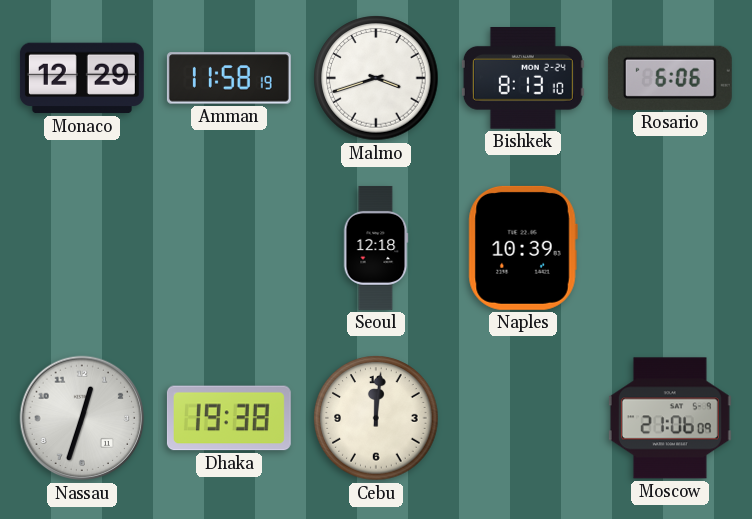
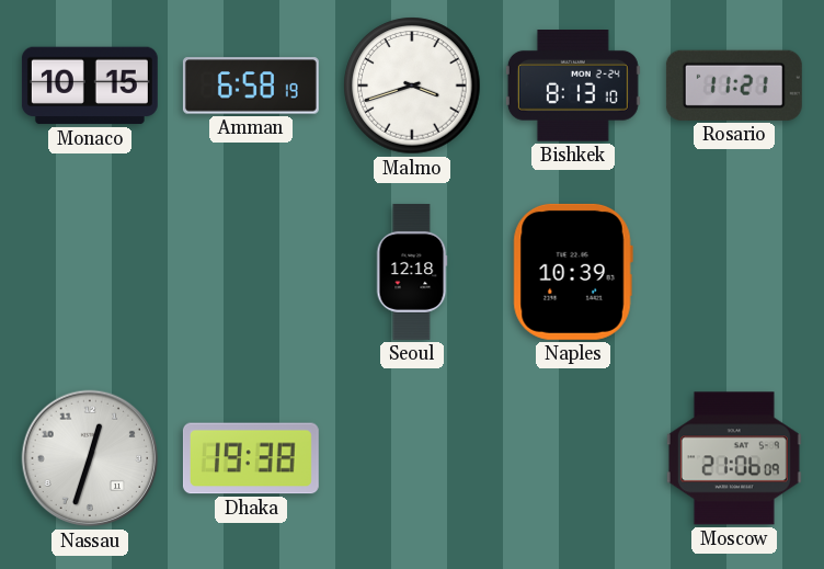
Monaco: 12:29 -> 10:15
Amman: 11:58 -> 6:58
Rosario: 6:06 -> 11:21
Cebu: 12:01 -> none
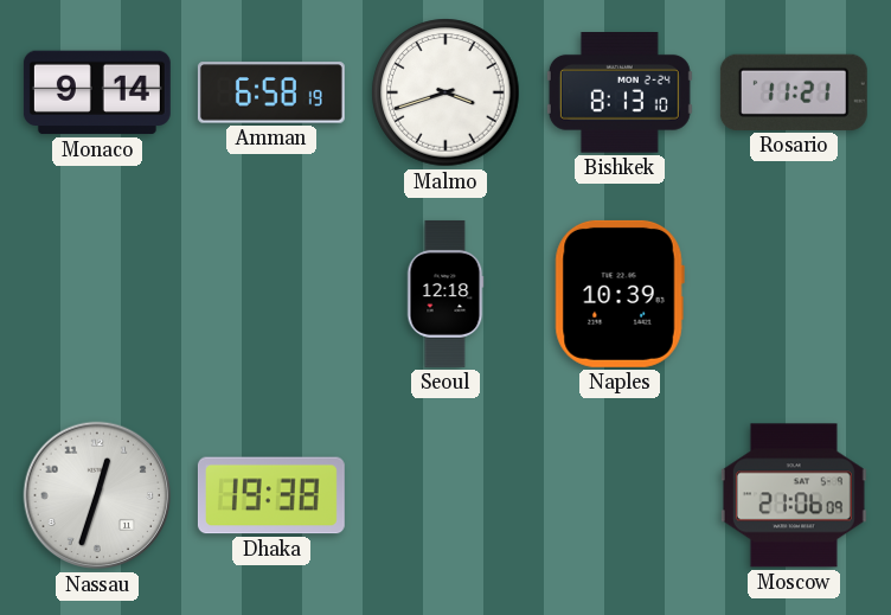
Monaco: 10:15 -> 9:14
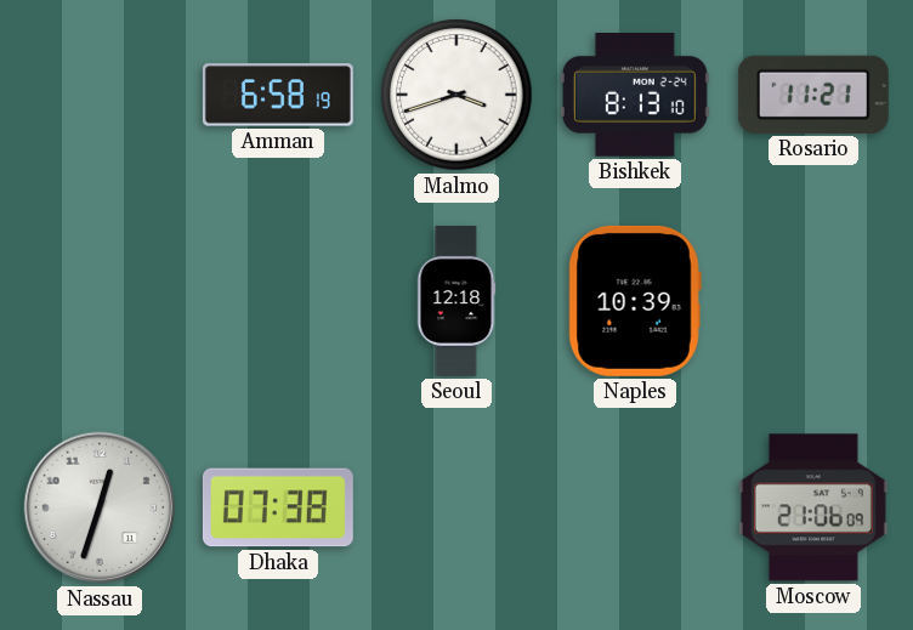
Monaco: 9:14 -> none
Dhaka: 19:38 -> 07:38
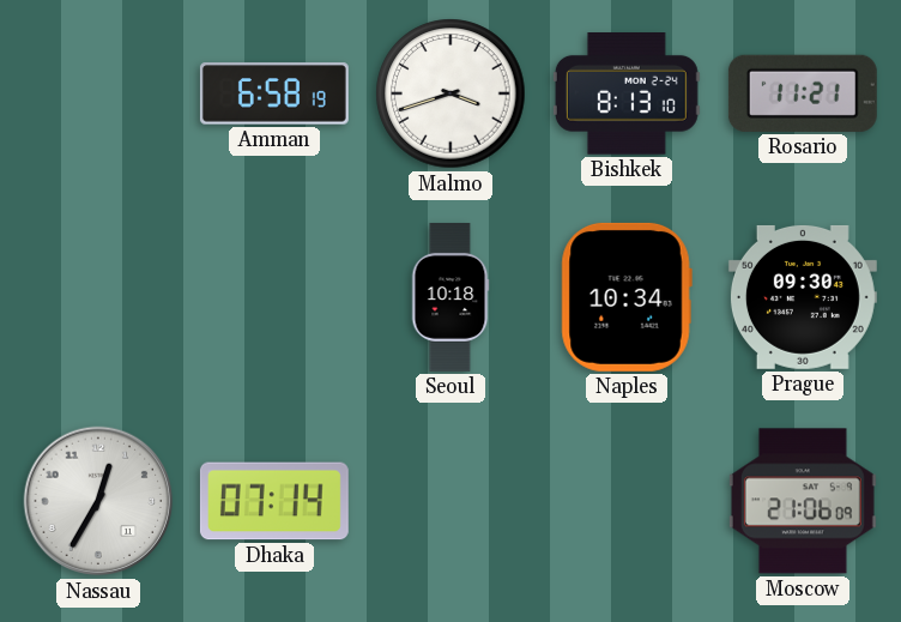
Seoul: 12:18 -> 10:18
Naples: 10:39 -> 10:34
Prague: none -> 09:30
Nassau: 12:33 -> 12:35
Dhaka: 07:38 -> 07:14
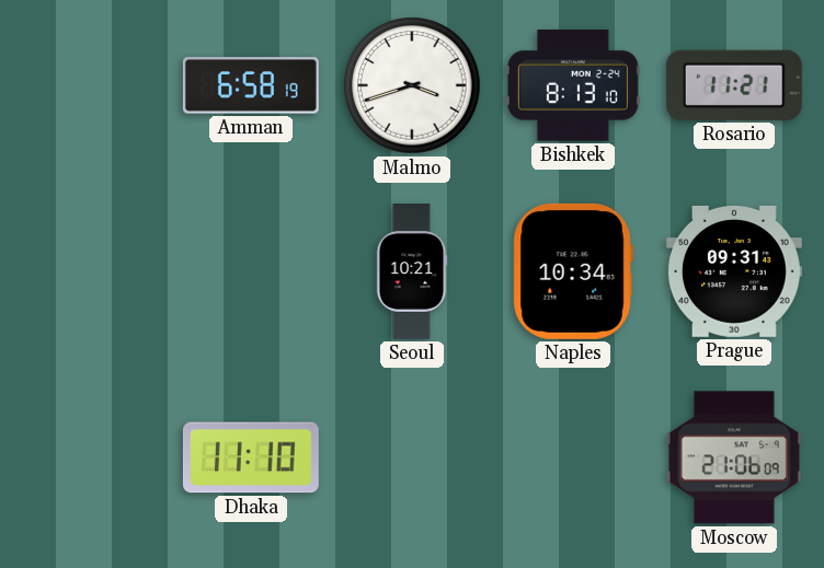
Seoul: 10:18 -> 10:21
Prague: 09:30 -> 09:31
Nassau: 12:35 -> none
Dhaka: 07:14 -> 11:10
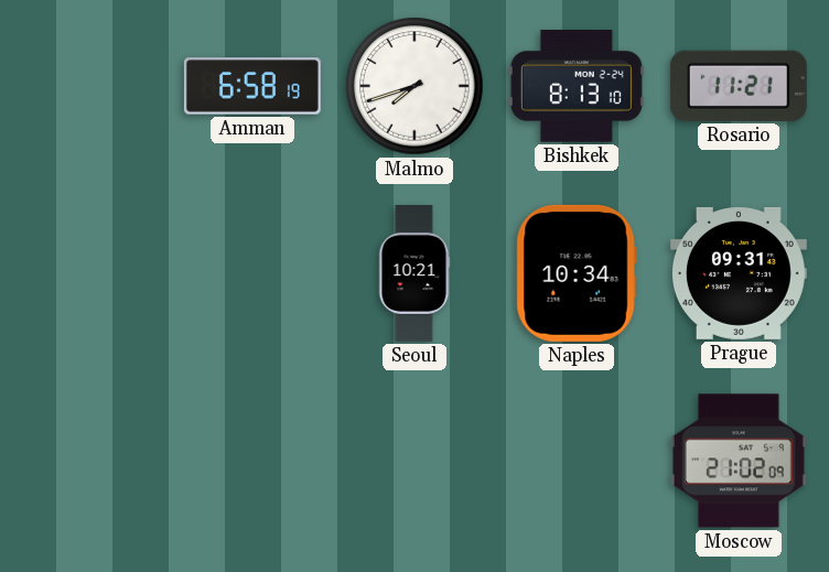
Malmo: 3:42 -> 7:42
Dhaka: 11:10 -> none
Moscow: 21:06 -> 21:02
